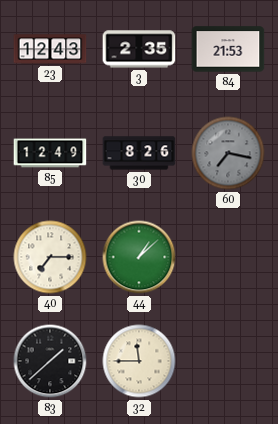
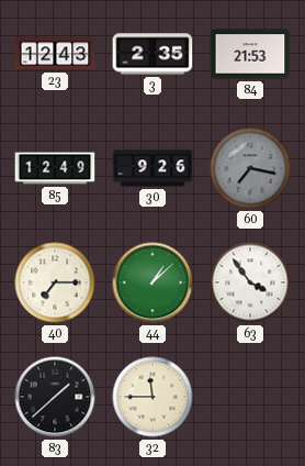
30: 8:26 -> 9:26
63: none -> 3:54
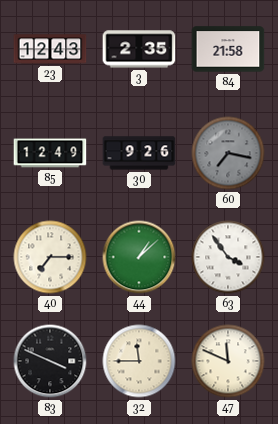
84: 21:53 -> 21:58
83: 1:38 -> 3:49
47: none -> 11:49
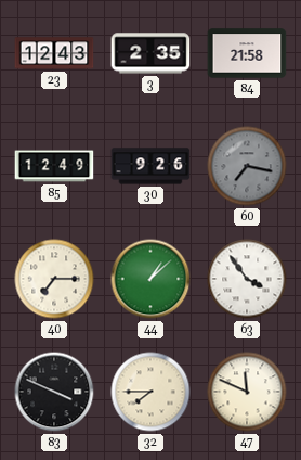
32: 11:45 -> 7:45
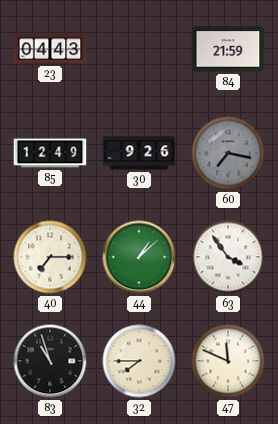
23: 12:43 -> 04:43
3: 2:35 -> none
84: 21:58 -> 21:59
83: 3:49 -> 10:57
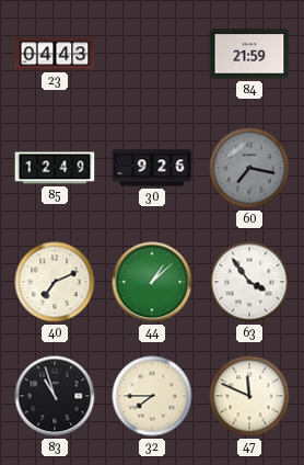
40: 7:15 -> 7:11
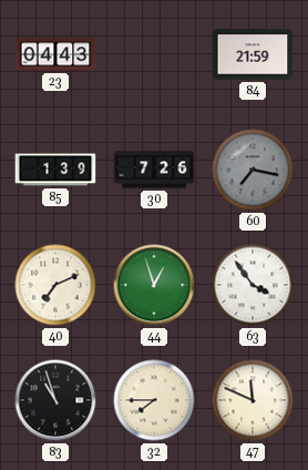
85: 12:49 -> 1:39
30: 9:26 -> 7:26
44: 1:08 -> 12:57
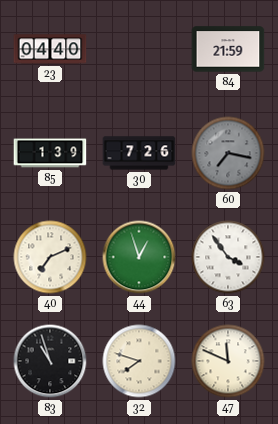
23: 04:43 -> 04:40
32: 7:45 -> 7:48
